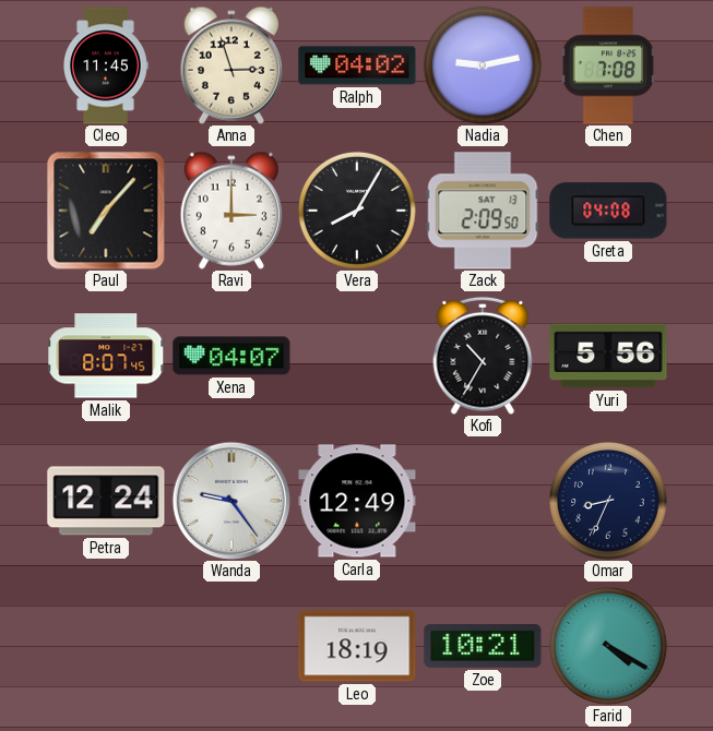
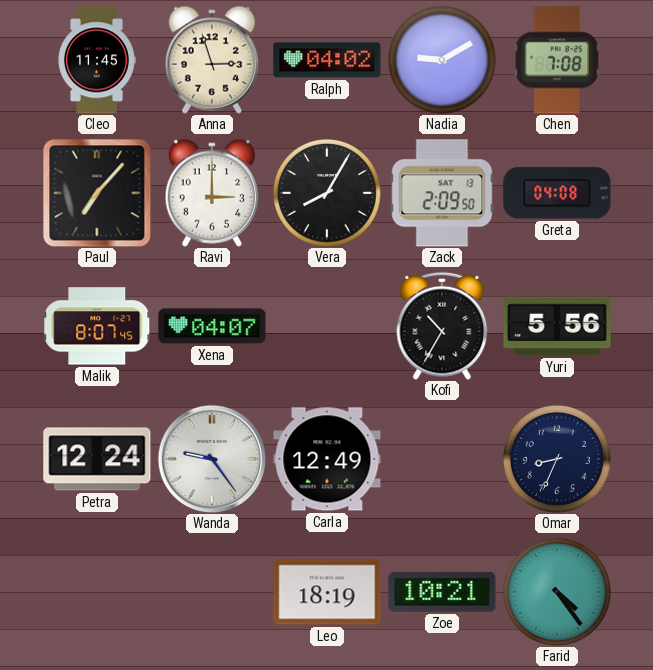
Nadia: 9:13 -> 9:10
Farid: 4:20 -> 4:24
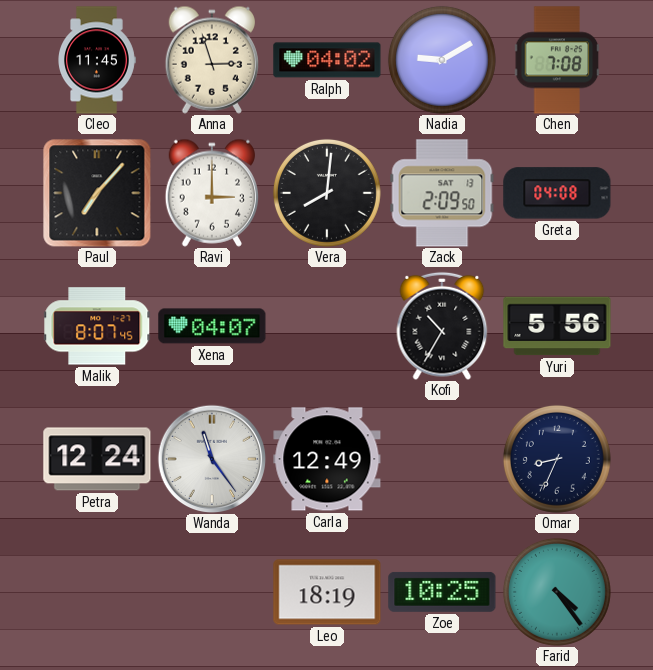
Vera: 8:05 -> 8:01
Wanda: 9:24 -> 11:24
Zoe: 10:21 -> 10:25
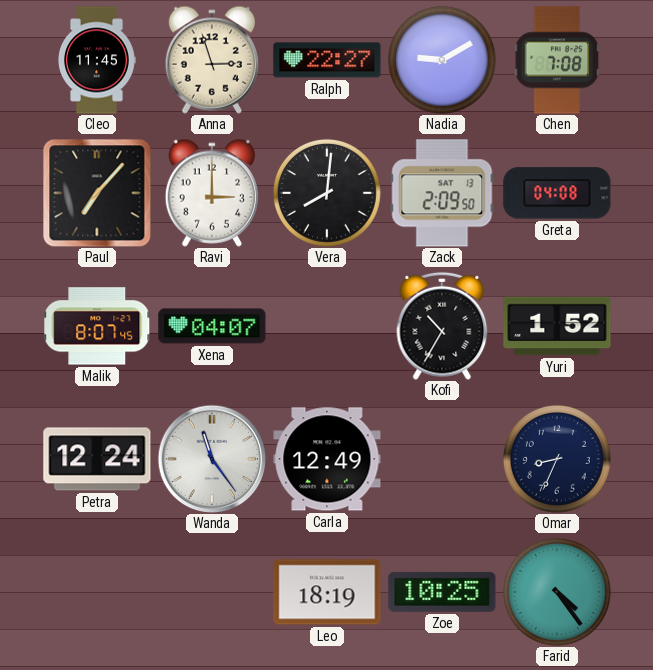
Ralph: 04:02 -> 22:27
Yuri: 5:56 -> 1:52
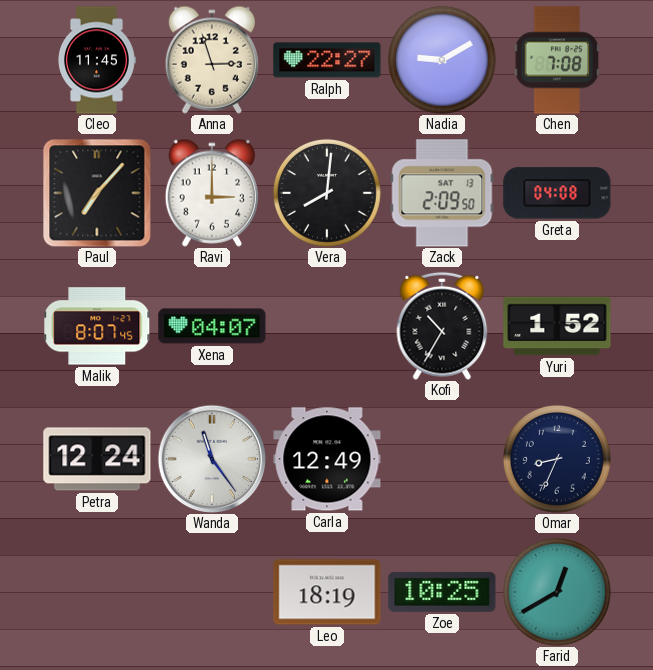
Farid: 4:24 -> 12:40
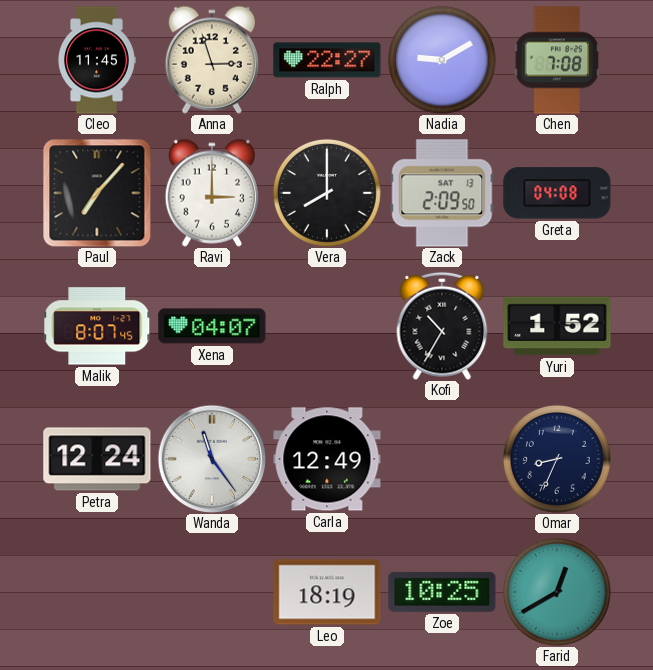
Vera: 8:01 -> 8:00
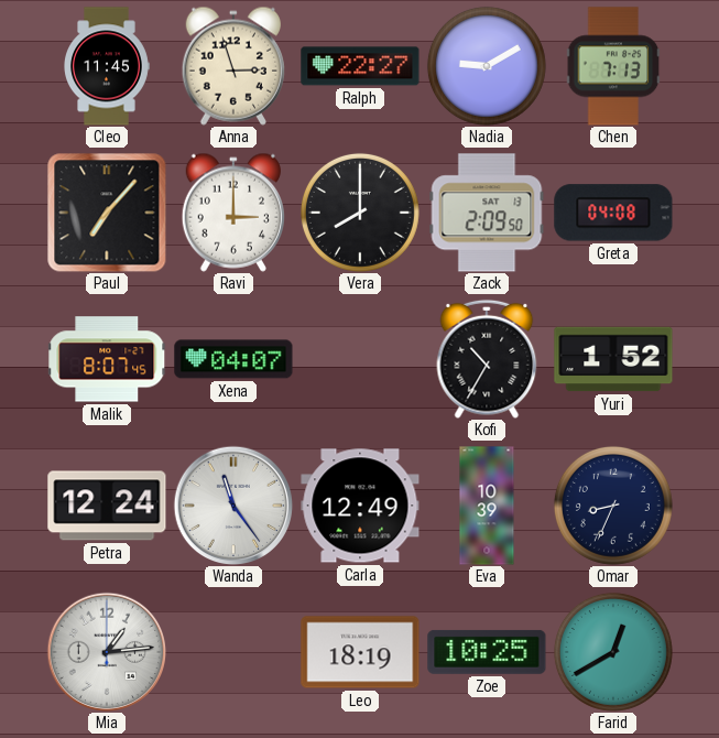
Chen: 7:08 -> 7:13
Eva: none -> 10:39
Mia: none -> 1:14
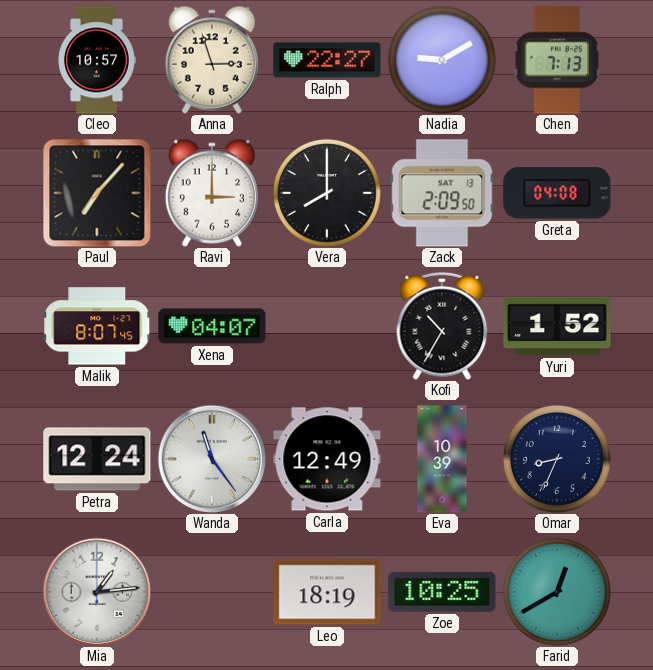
Cleo: 11:45 -> 10:57
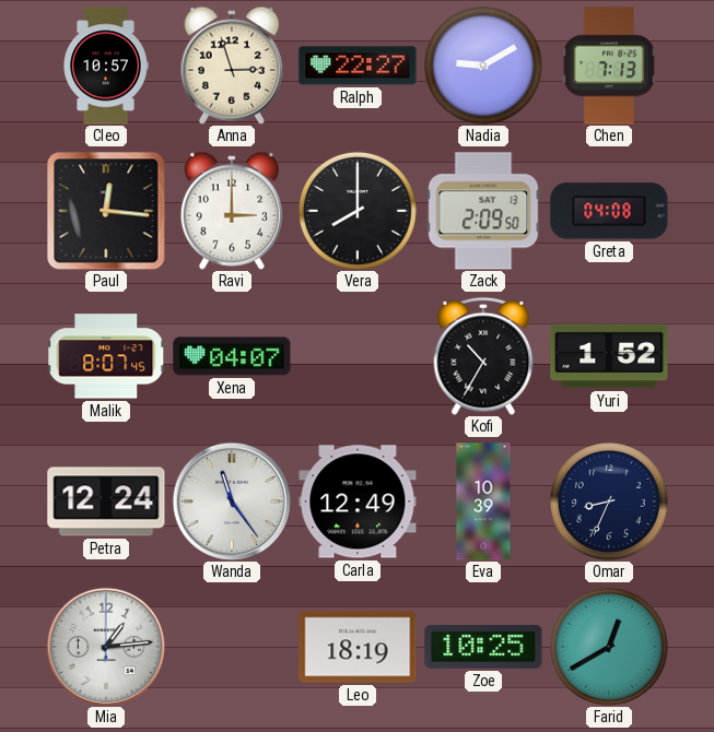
Paul: 7:07 -> 12:16
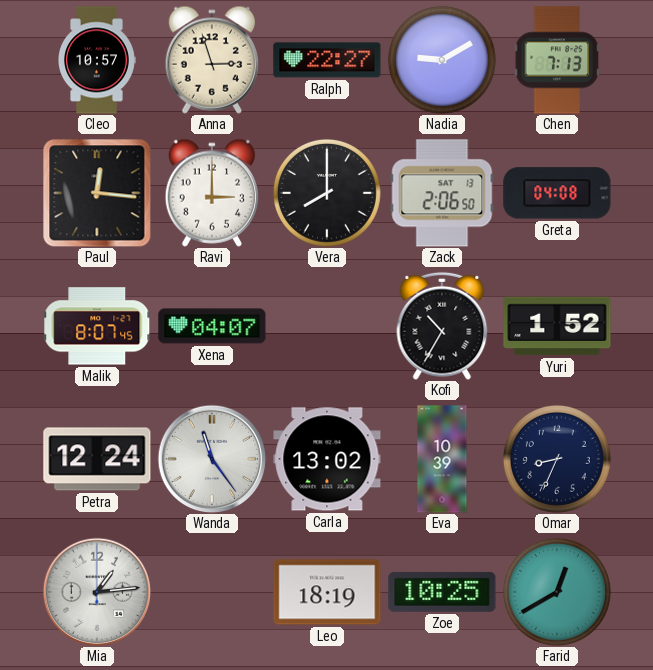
Zack: 2:09 -> 2:06
Carla: 12:49 -> 13:02
